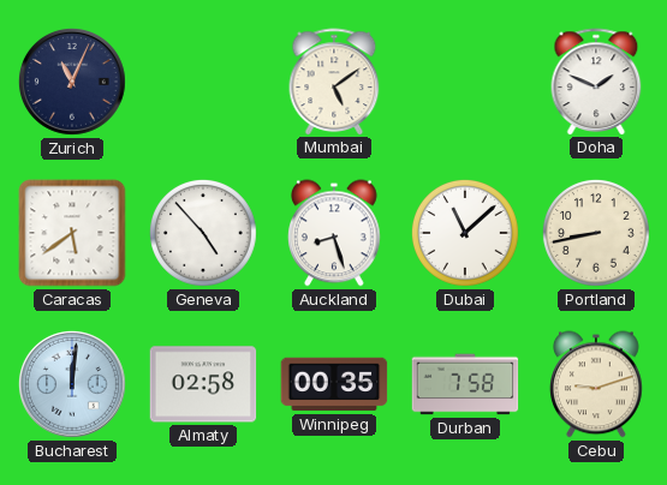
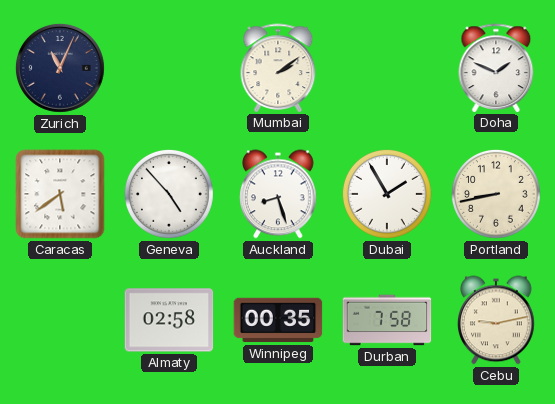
Mumbai: 5:09 -> 2:09
Dubai: 11:08 -> 1:55
Bucharest: 12:01 -> none
Cebu: 9:12 -> 9:13
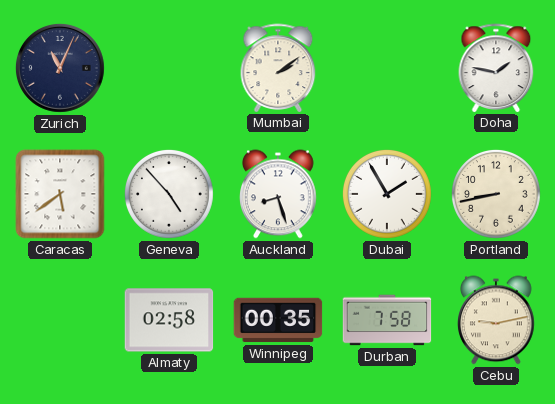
Doha: 1:49 -> 1:47
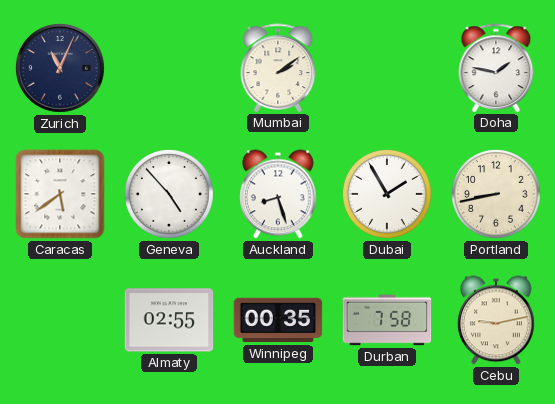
Almaty: 02:58 -> 02:55
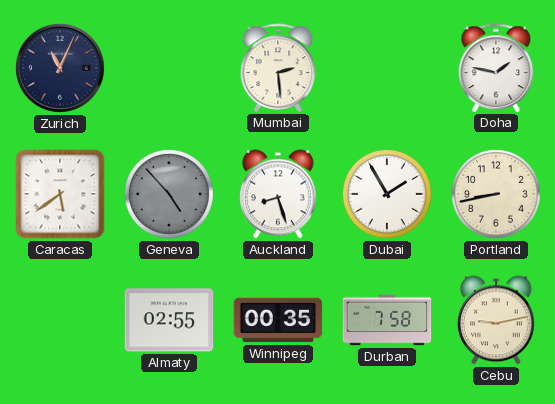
Mumbai: 2:09 -> 2:29
Geneva dial: white -> grey
